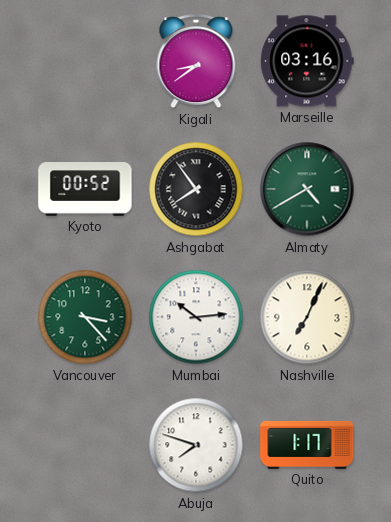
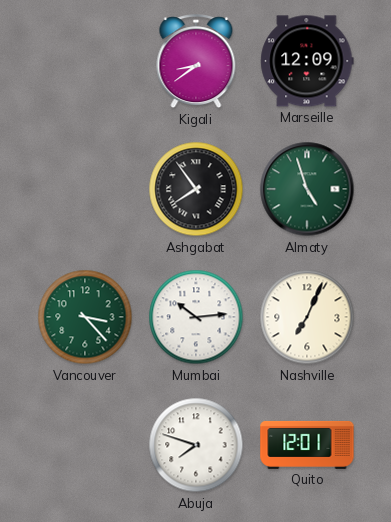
Marseille: 03:16 -> 12:09
Kyoto: 00:52 -> none
Almaty: 4:40 -> 4:57
Quito: 1:17 -> 12:01
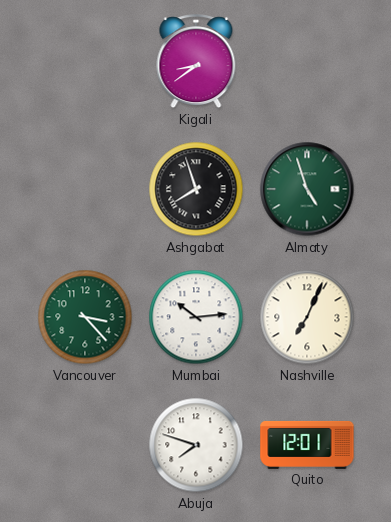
Marseille: 12:09 -> none
Ashgabat: 7:54 -> 7:57
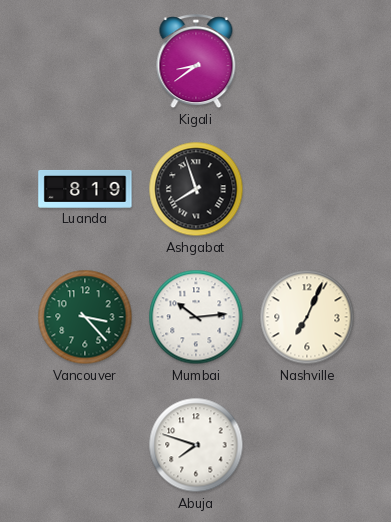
Luanda: none -> 8:19
Almaty: 4:57 -> none
Quito: 12:01 -> none
